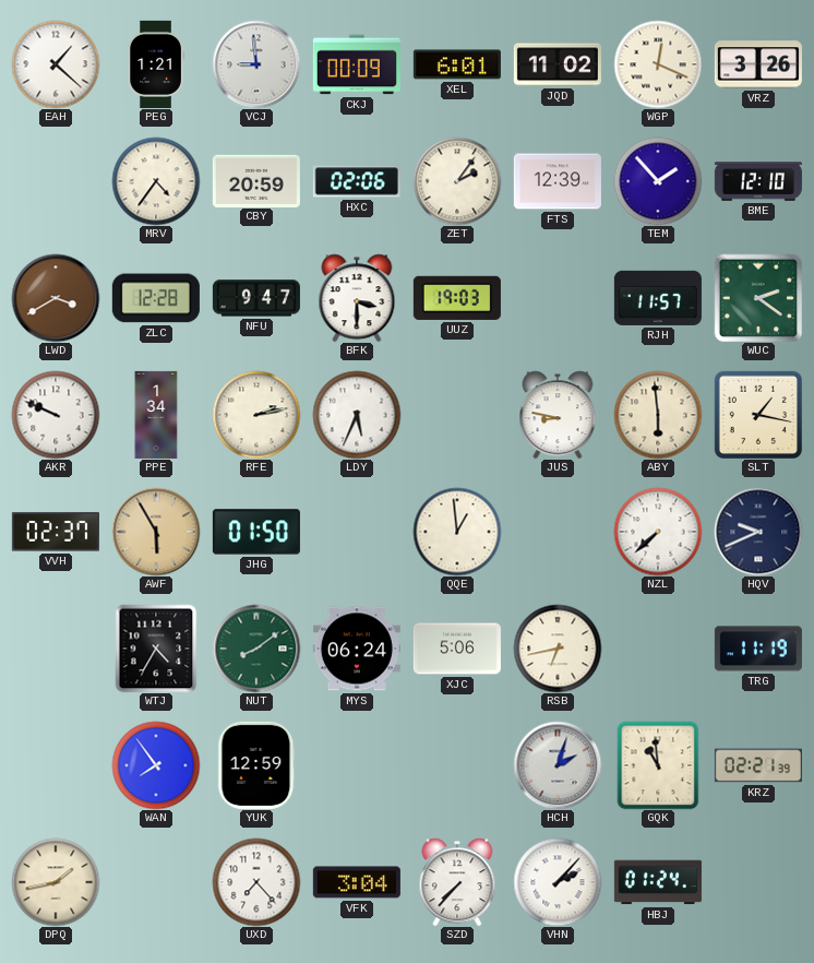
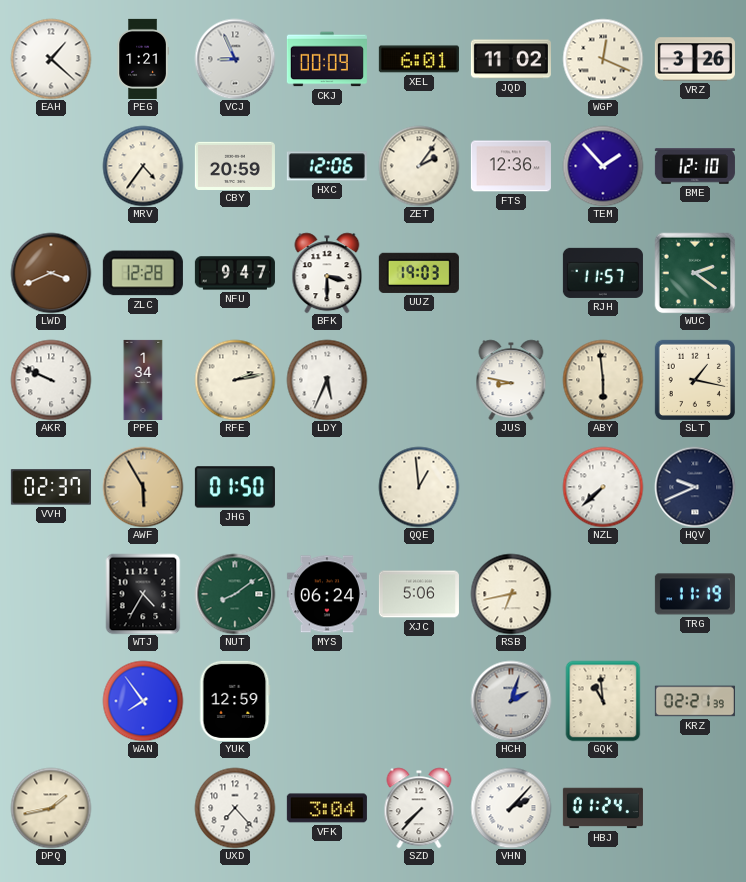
VCJ: 8:59 -> 8:56
HXC: 02:06 -> 12:06
FTS: 12:39 -> 12:36
LWD: 3:40 -> 3:41
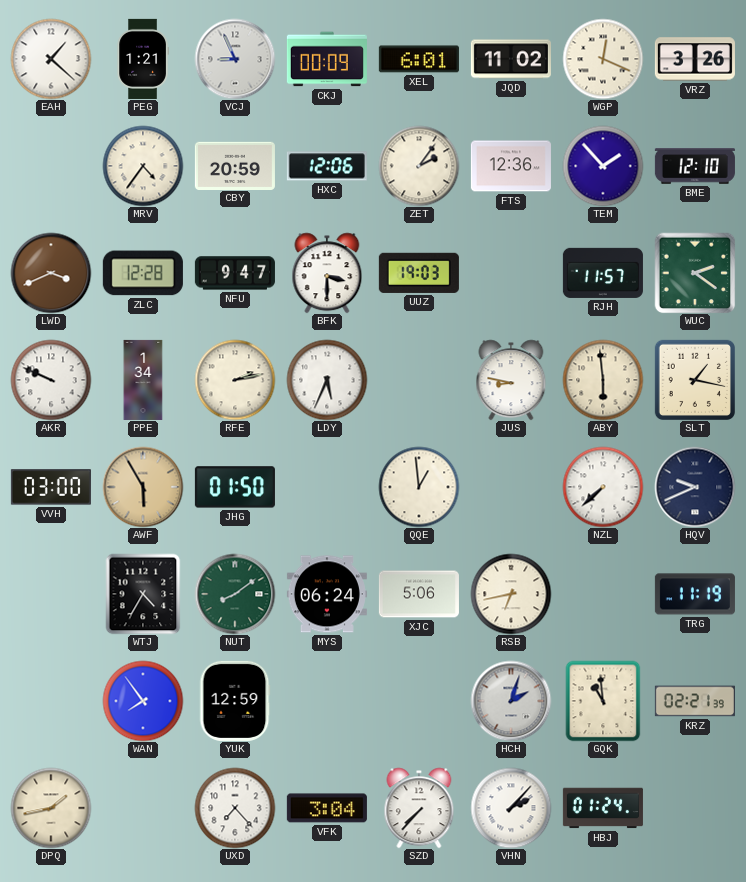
VVH: 02:37 -> 03:00
